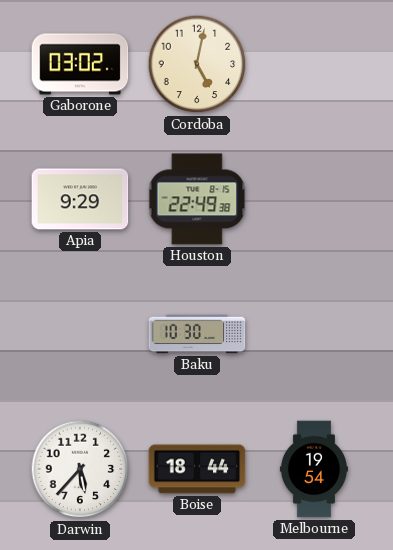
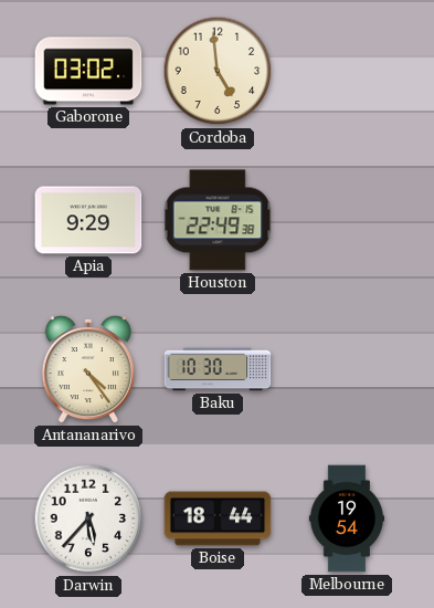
Cordoba: 5:02 -> 4:59
Antananarivo: none -> 4:24
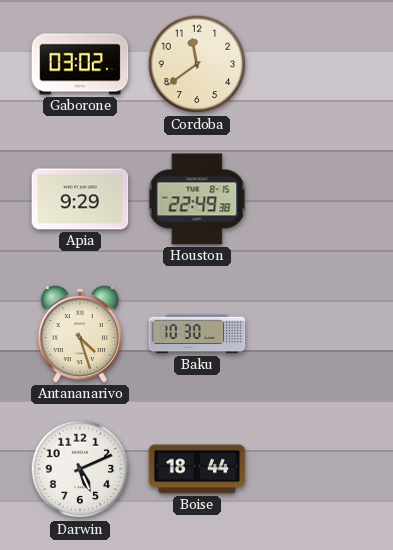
Cordoba: 4:59 -> 11:39
Antananarivo: 4:24 -> 4:27
Darwin: 5:37 -> 5:11
Melbourne: 19:54 -> none
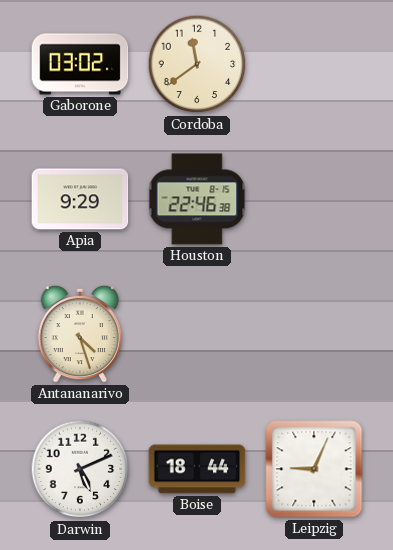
Houston: 22:49 -> 22:46
Baku: 10:30 -> none
Leipzig: none -> 9:04
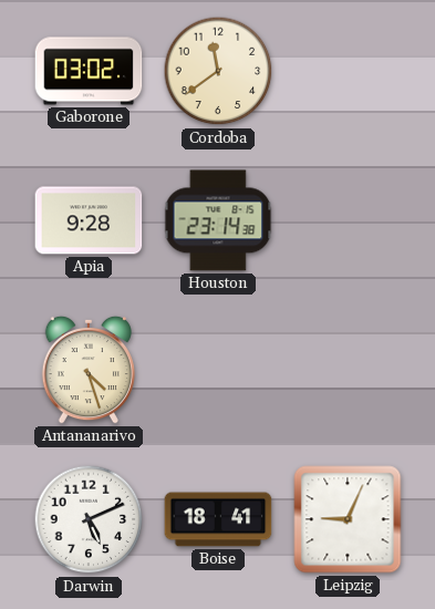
Apia: 9:29 -> 9:28
Houston: 22:46 -> 23:14
Boise: 18:44 -> 18:41
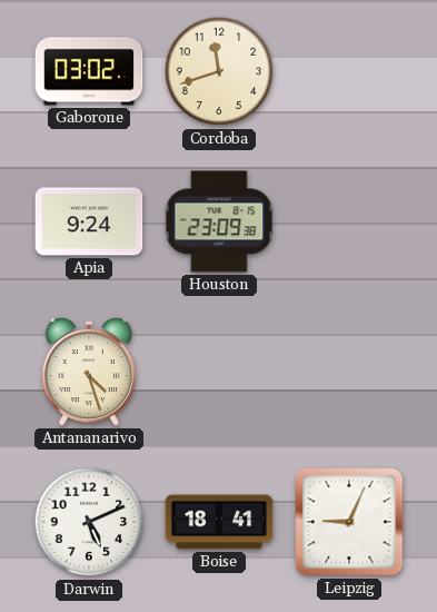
Cordoba: 11:39 -> 11:42
Apia: 9:28 -> 9:24
Houston: 23:14 -> 23:09
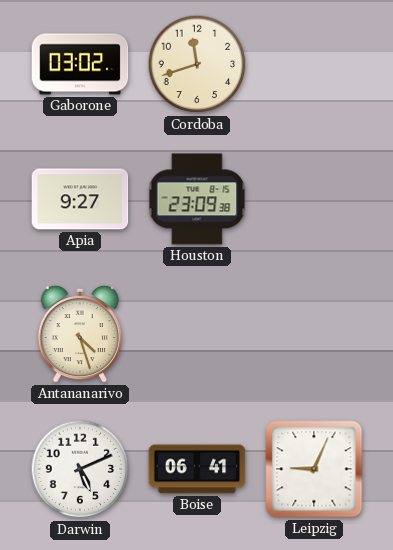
Apia: 9:24 -> 9:27
Boise: 18:41 -> 06:41
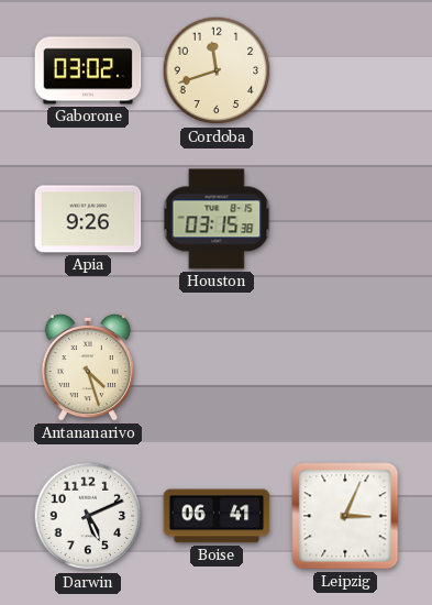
Apia: 9:27 -> 9:26
Houston: 23:09 -> 03:15
Leipzig: 9:04 -> 3:04
